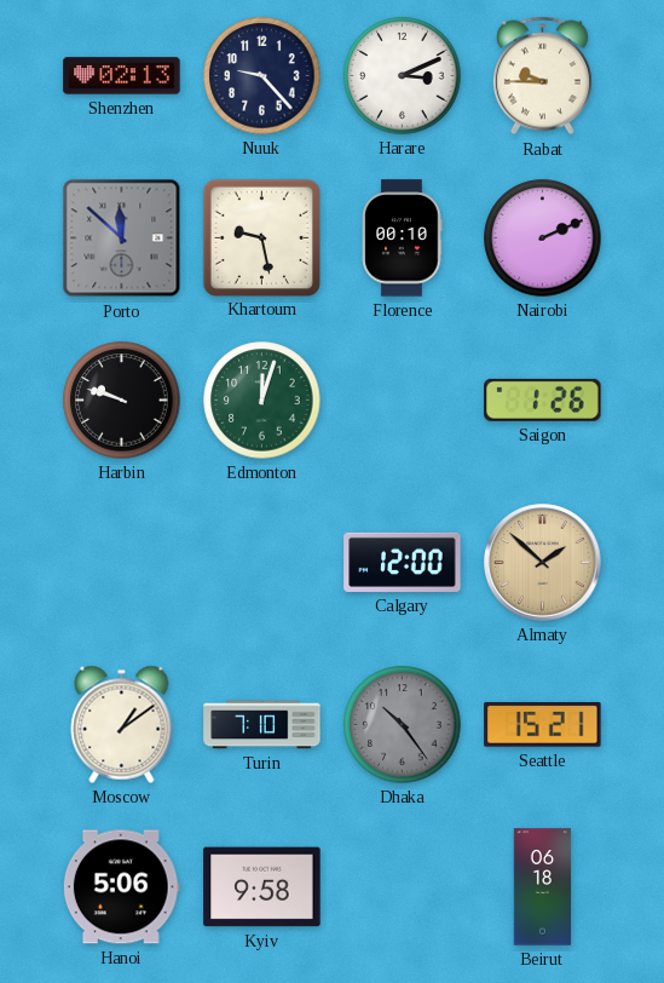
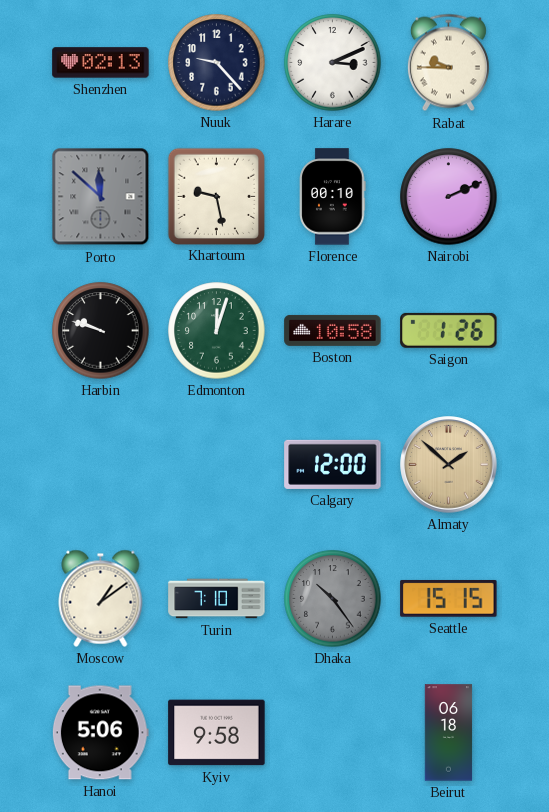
Boston: none -> 10:58
Seattle: 15:21 -> 15:15
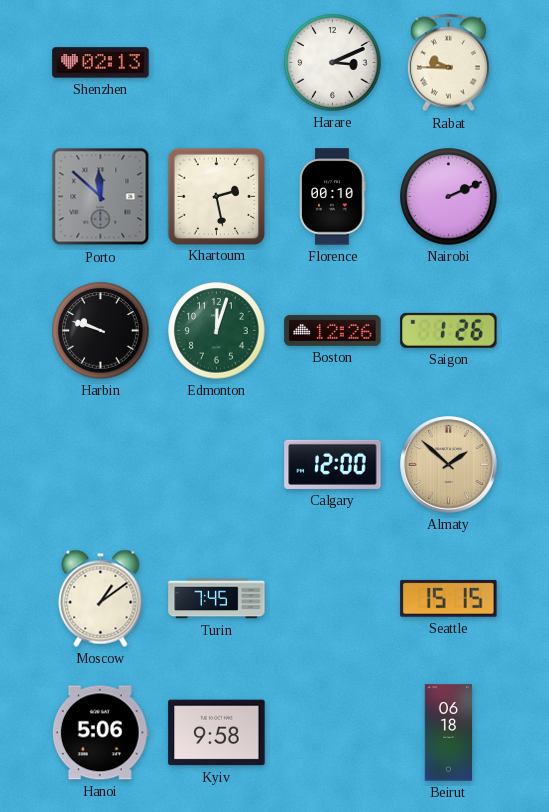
Nuuk: 9:23 -> none
Khartoum: 9:28 -> 2:28
Boston: 10:58 -> 12:26
Turin: 7:10 -> 7:45
Dhaka: 10:24 -> none
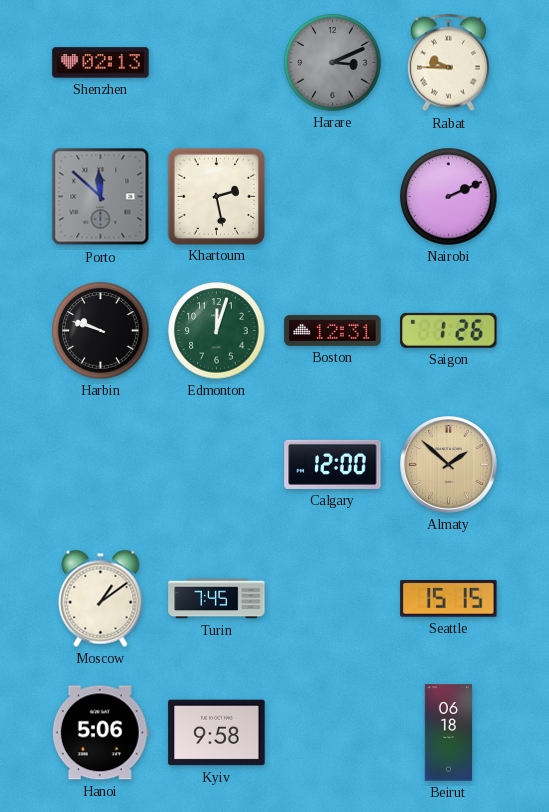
Harare dial: white -> grey
Florence: 00:10 -> none
Boston: 12:26 -> 12:31
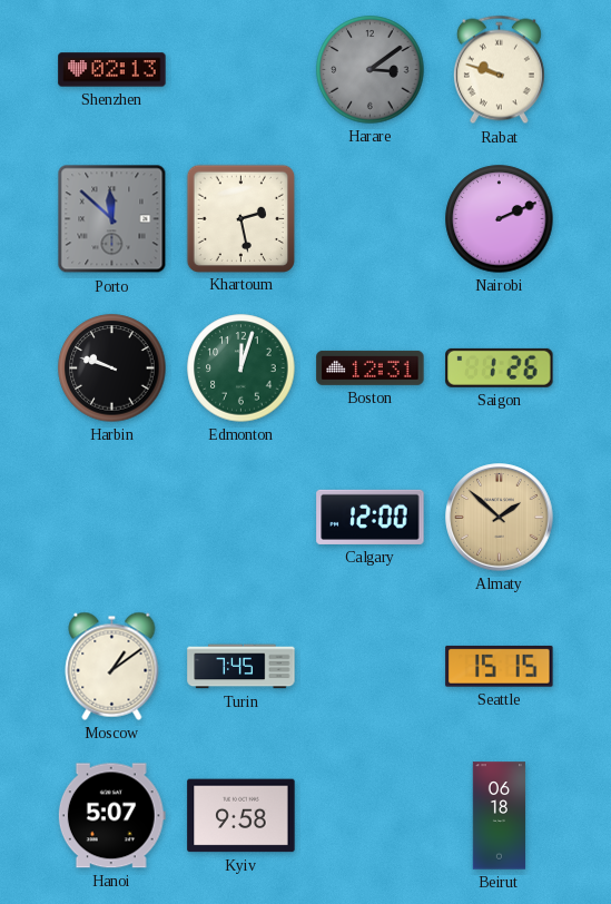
Harare: 3:11 -> 3:09
Rabat: 9:45 -> 9:48
Hanoi: 5:06 -> 5:07
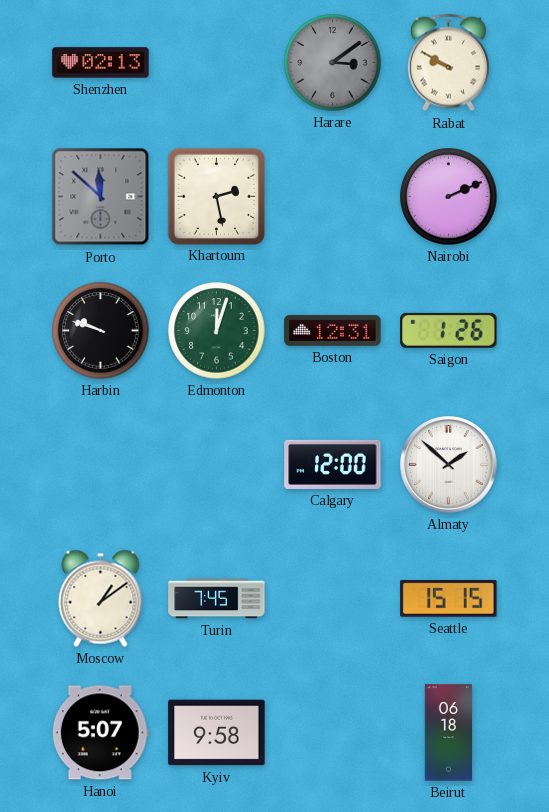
Rabat: 9:48 -> 9:50
Almaty dial: champagne -> white
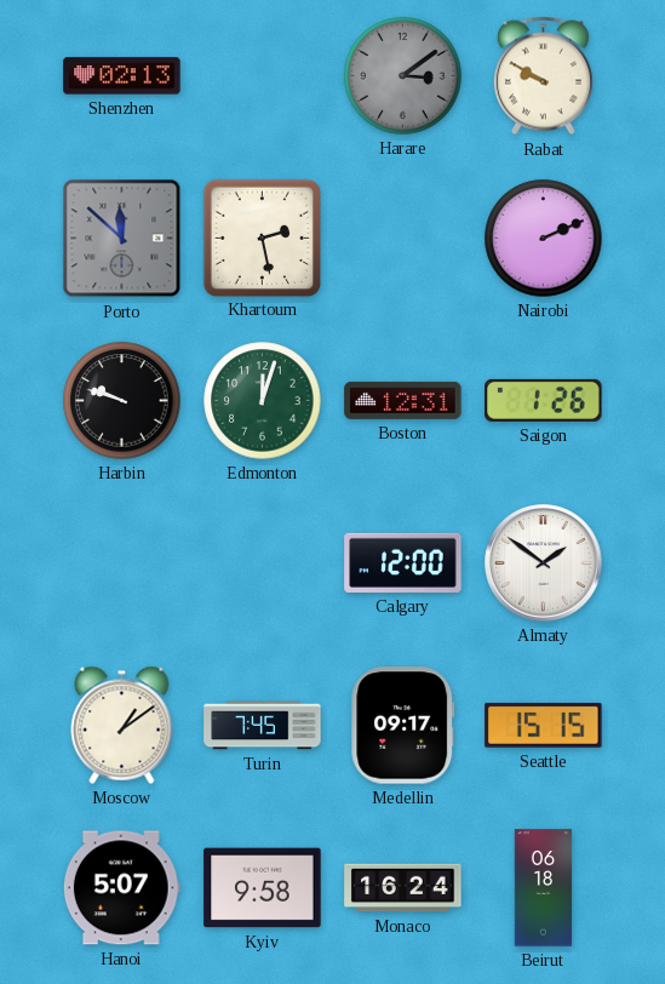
Almaty: 1:52 -> 1:51
Medellin: none -> 09:17
Monaco: none -> 16:24
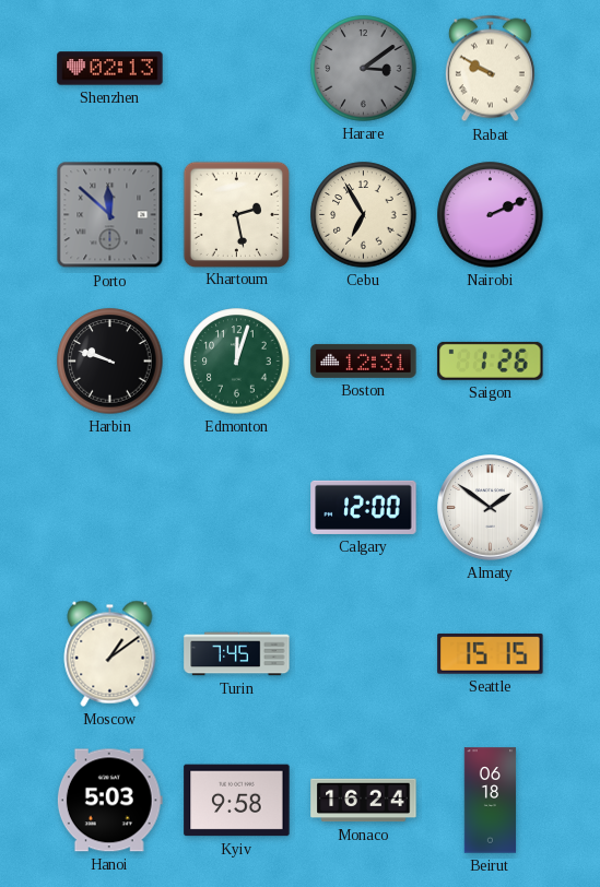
Cebu: none -> 6:55
Medellin: 09:17 -> none
Hanoi: 5:07 -> 5:03
